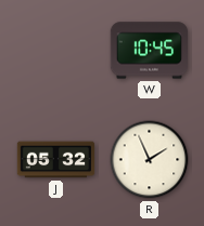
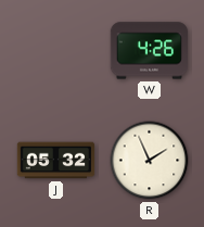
W: 10:45 -> 4:26
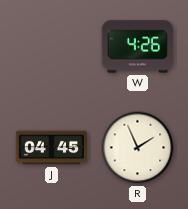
J: 05:32 -> 04:45
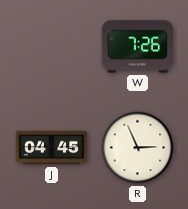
W: 4:26 -> 7:26
R: 1:56 -> 2:56
